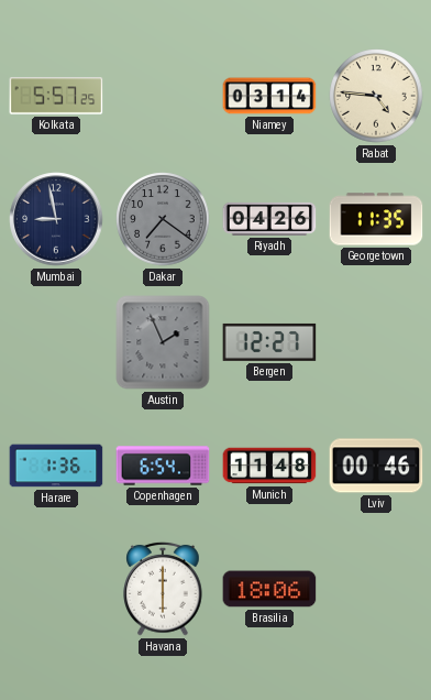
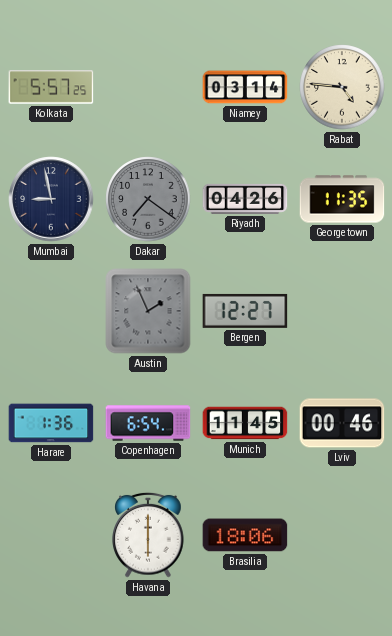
Munich: 11:48 -> 11:45
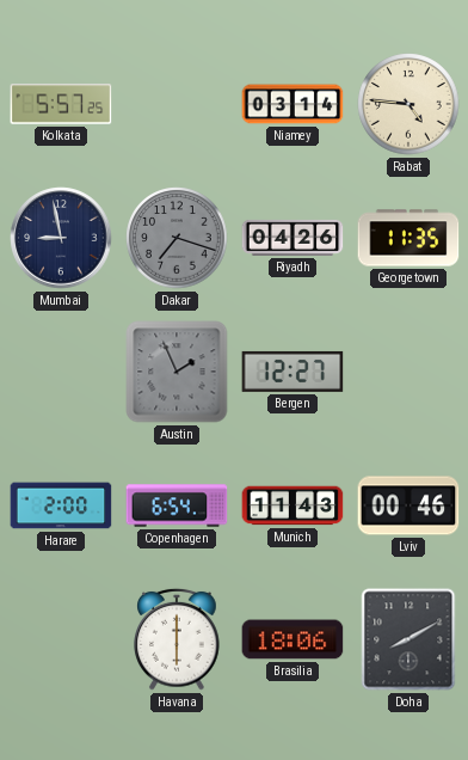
Dakar: 7:21 -> 7:18
Harare: 1:36 -> 2:00
Munich: 11:45 -> 11:43
Doha: none -> 8:10
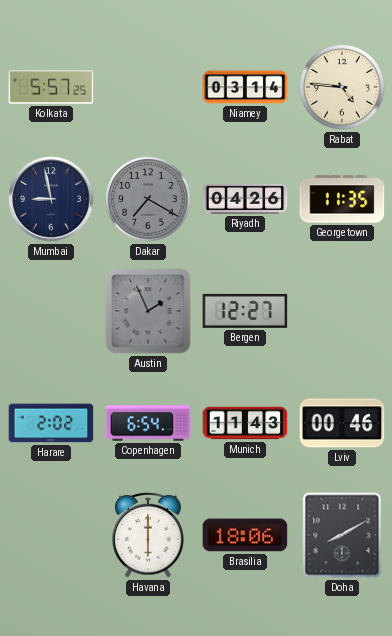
Dakar: 7:18 -> 7:20
Harare: 2:00 -> 2:02
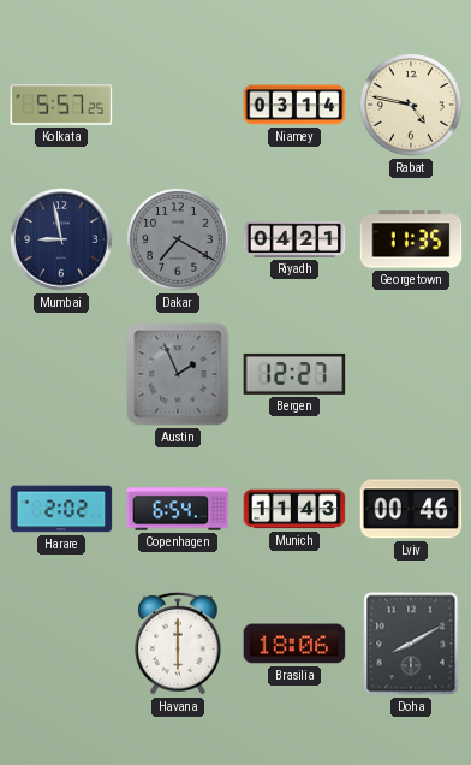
Rabat: 4:46 -> 4:47
Riyadh: 04:26 -> 04:21
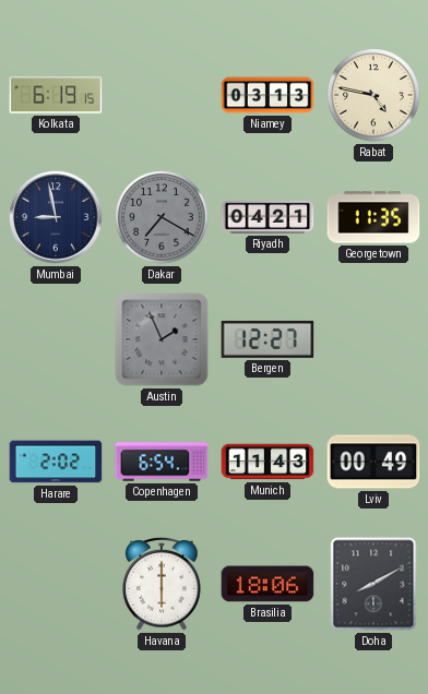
Kolkata: 5:57 -> 6:19
Niamey: 03:14 -> 03:13
Lviv: 00:46 -> 00:49
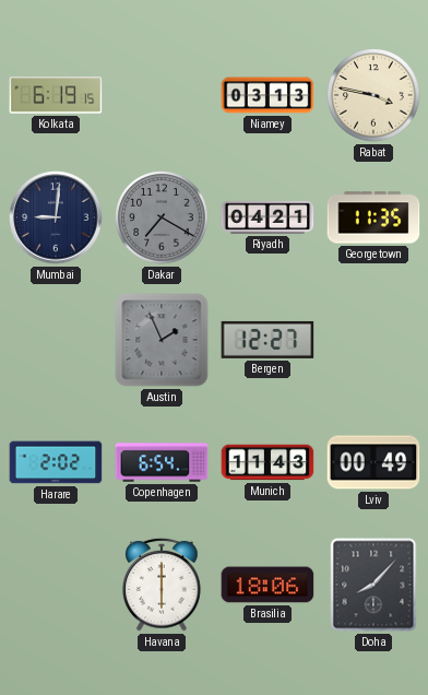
Rabat: 4:47 -> 3:47
Mumbai: 8:58 -> 9:01
Doha: 8:10 -> 8:07
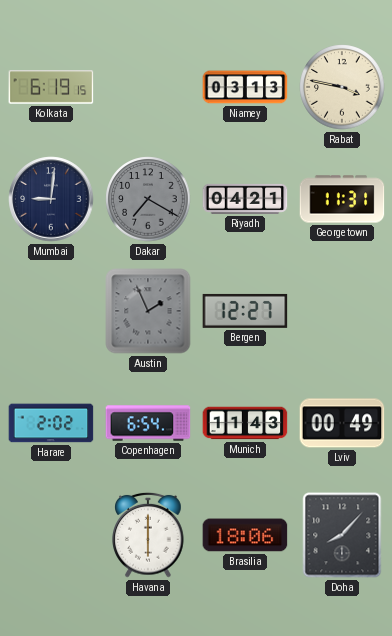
Georgetown: 11:35 -> 11:31
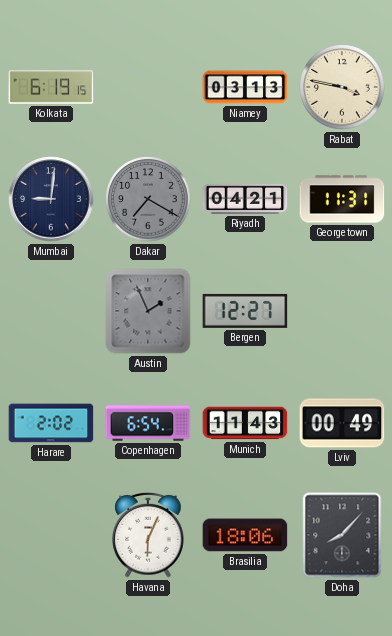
Havana: 6:00 -> 6:04
